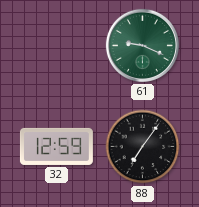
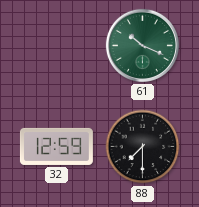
61: 9:19 -> 10:19
88: 7:06 -> 7:30
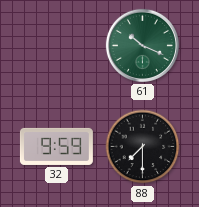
32: 12:59 -> 9:59
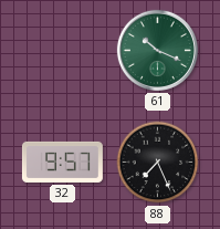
32: 9:59 -> 9:57
88: 7:30 -> 7:26
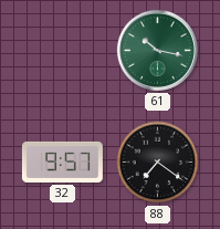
61: 10:19 -> 10:17
88: 7:26 -> 7:21
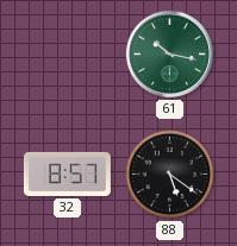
32: 9:57 -> 8:57
88: 7:21 -> 5:21
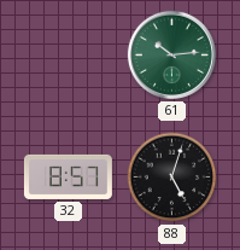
61: 10:17 -> 10:14
88: 5:21 -> 5:03
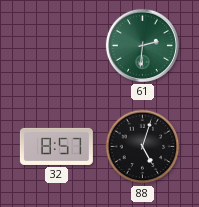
61: 10:14 -> 2:31
